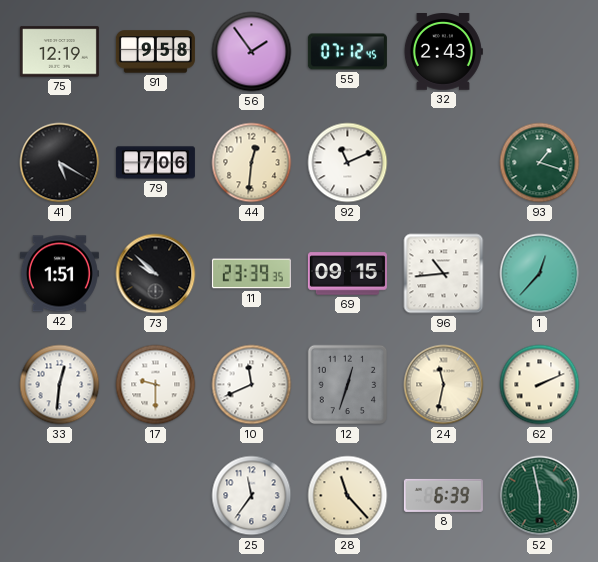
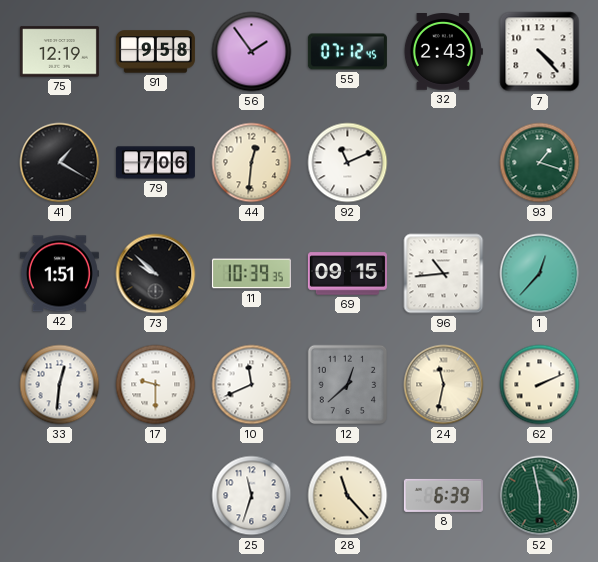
7: none -> 4:23
41: 5:20 -> 1:20
11: 23:39 -> 10:39
12: 12:33 -> 12:38
25: 11:36 -> 11:33
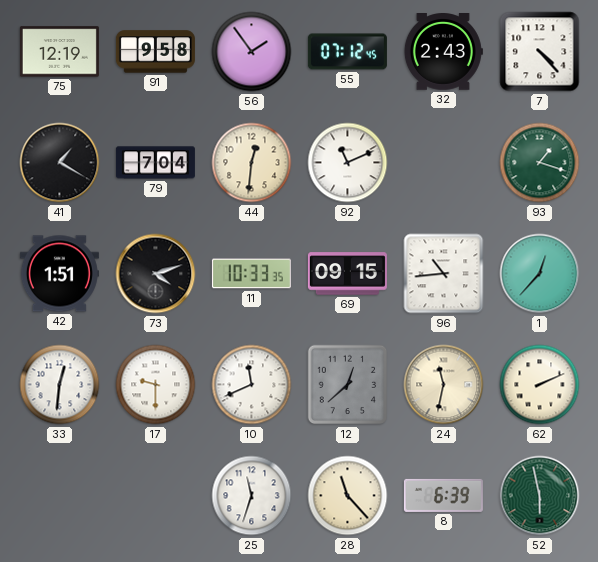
79: 7:06 -> 7:04
73: 9:52 -> 4:12
11: 10:39 -> 10:33
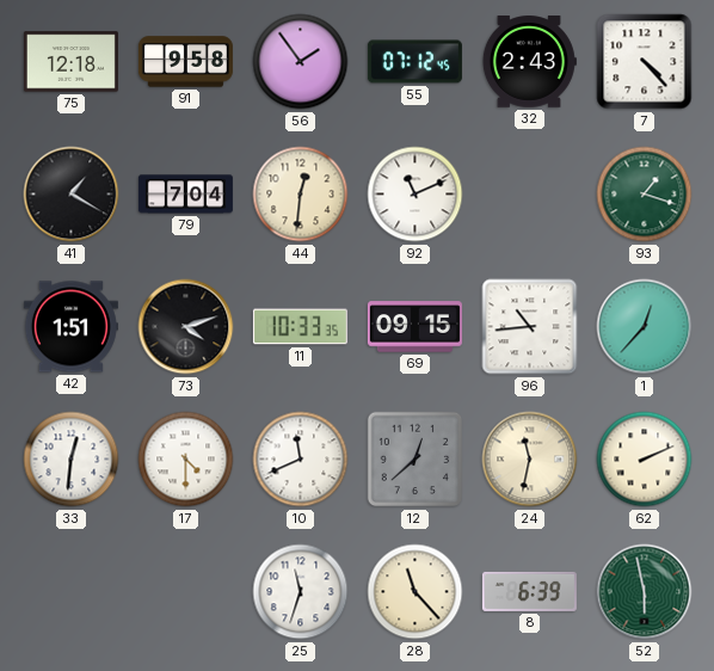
75: 12:19 -> 12:18
17: 9:30 -> 4:30
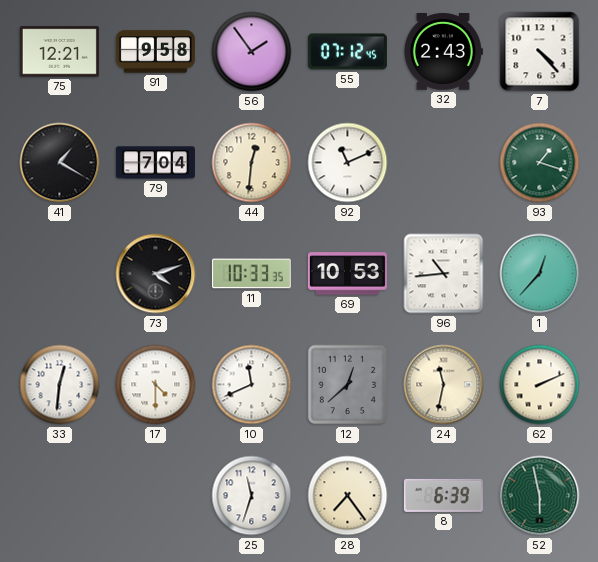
75: 12:18 -> 12:21
42: 1:51 -> none
69: 09:15 -> 10:53
28: 11:23 -> 7:24
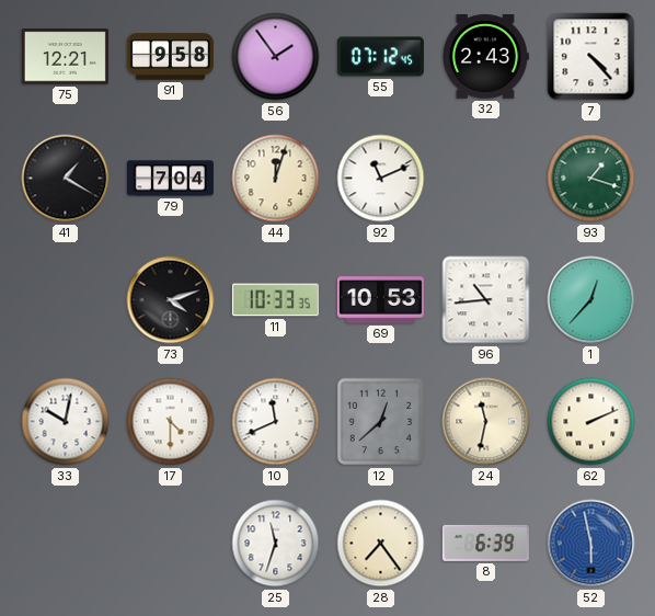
44: 12:31 -> 12:03
33: 12:31 -> 10:02
52 dial: green -> blue
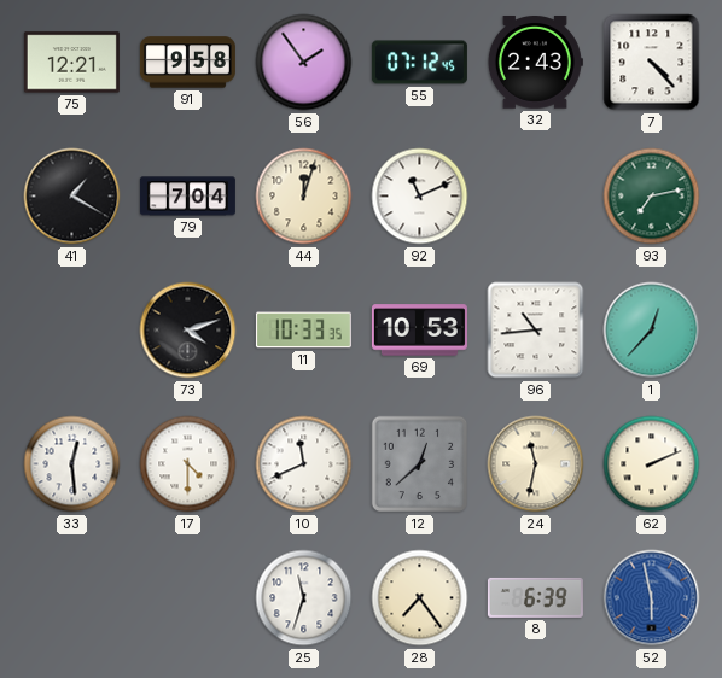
93: 1:18 -> 7:13
33: 10:02 -> 12:29
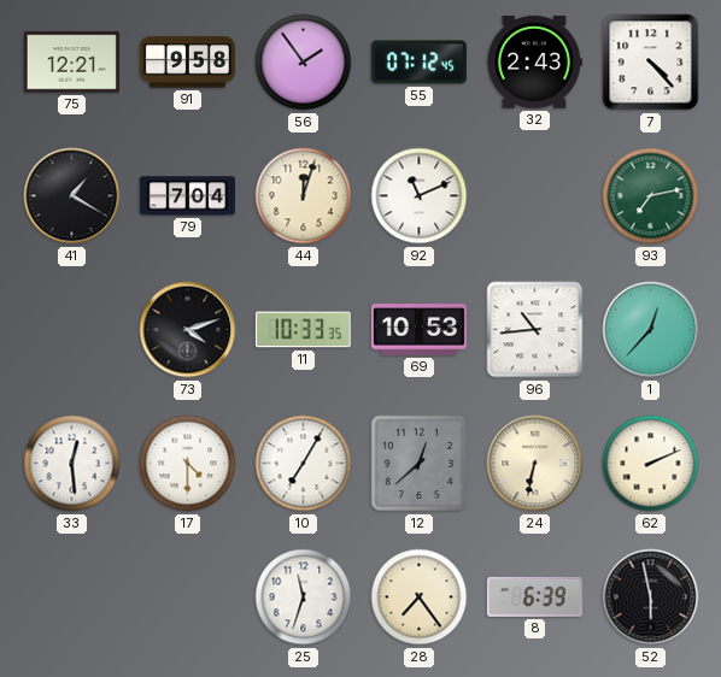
10: 11:41 -> 7:05
24: 11:32 -> 6:32
52 dial: blue -> black
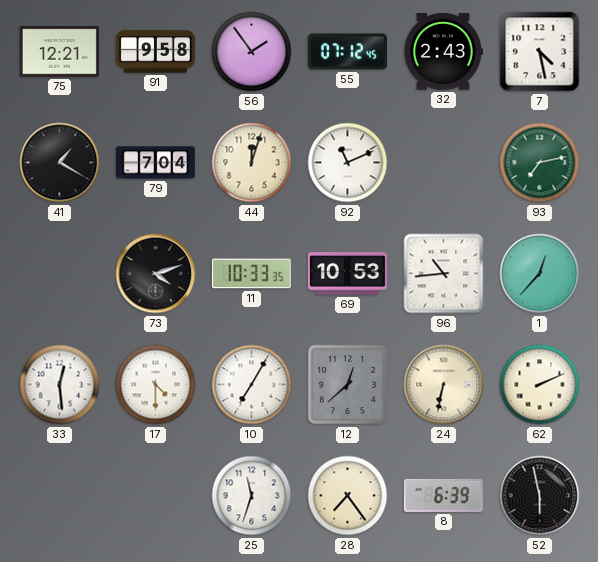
7: 4:23 -> 4:28
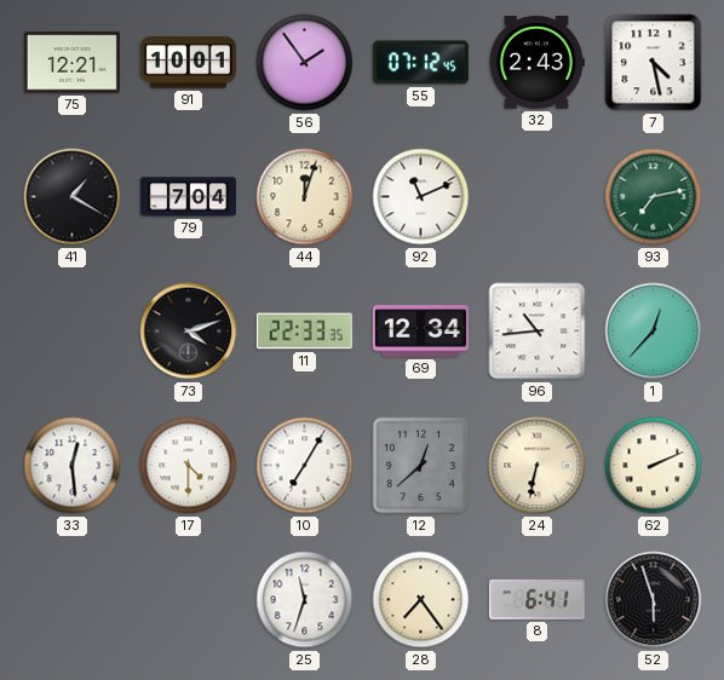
91: 9:58 -> 10:01
11: 10:33 -> 22:33
69: 10:53 -> 12:34
8: 6:39 -> 6:41
52: 5:58 -> 5:57
